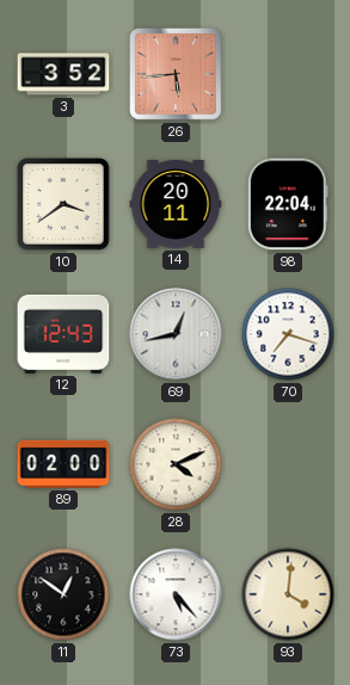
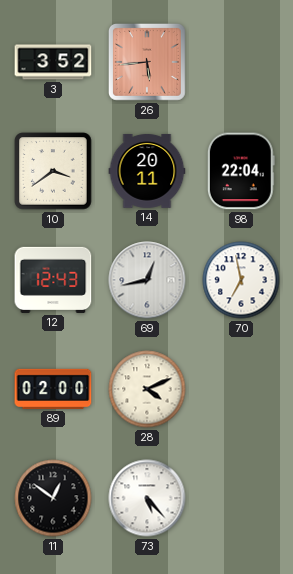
70: 7:18 -> 6:58
93: 4:01 -> none
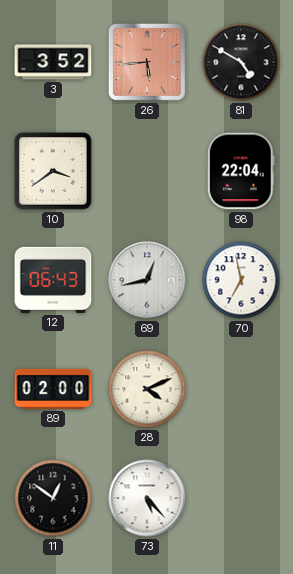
81: none -> 4:50
14: 20:11 -> none
12: 12:43 -> 06:43
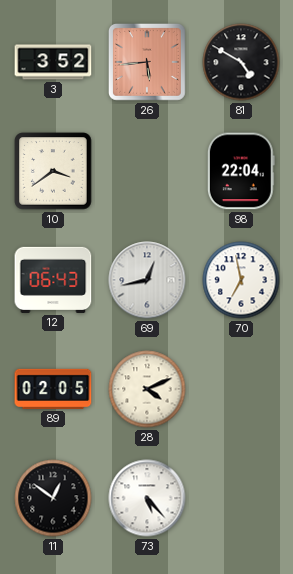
89: 02:00 -> 02:05
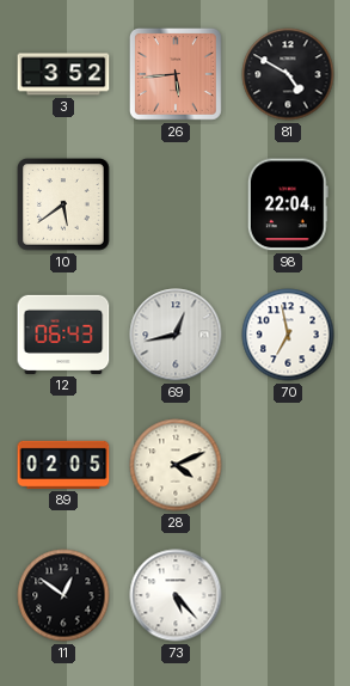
10: 3:39 -> 5:39
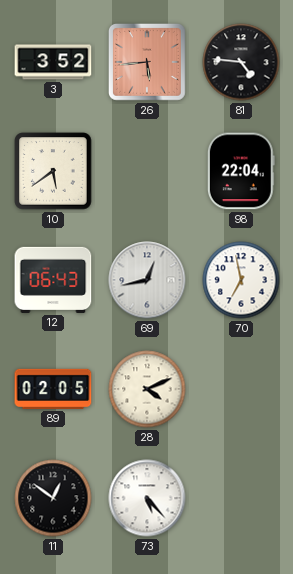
81: 4:50 -> 4:46
